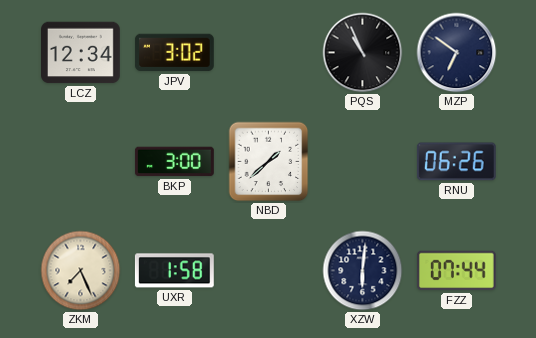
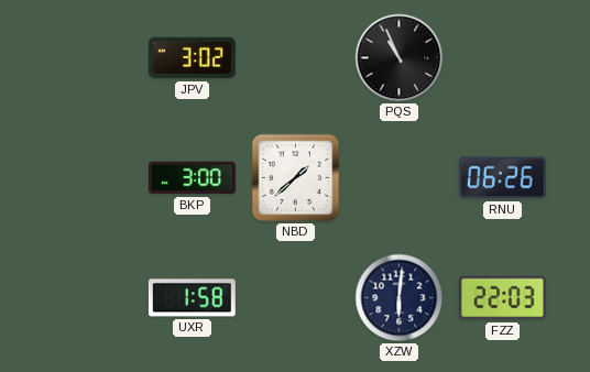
LCZ: 12:34 -> none
MZP: 6:51 -> none
ZKM: 7:26 -> none
FZZ: 07:44 -> 22:03
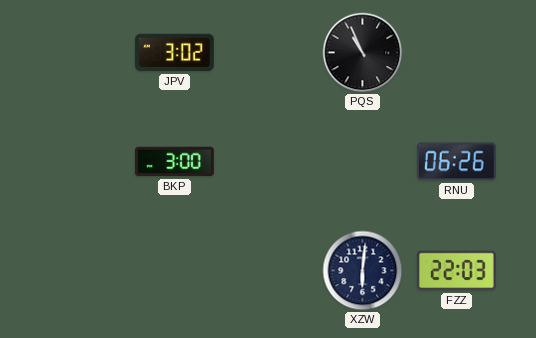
NBD: 1:38 -> none
UXR: 1:58 -> none
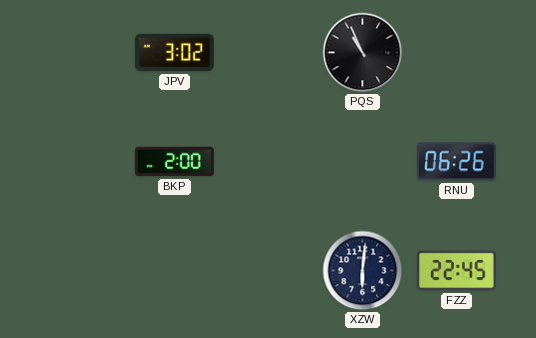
BKP: 3:00 -> 2:00
FZZ: 22:03 -> 22:45
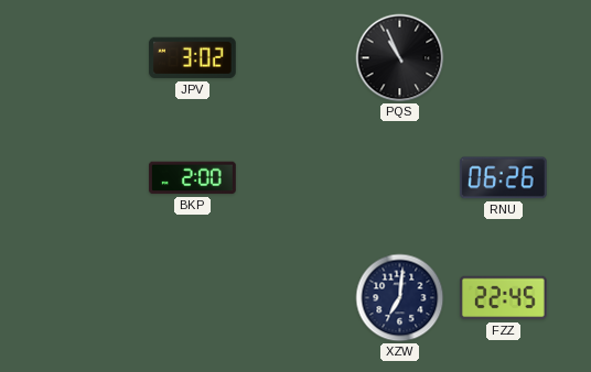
XZW: 6:01 -> 7:01
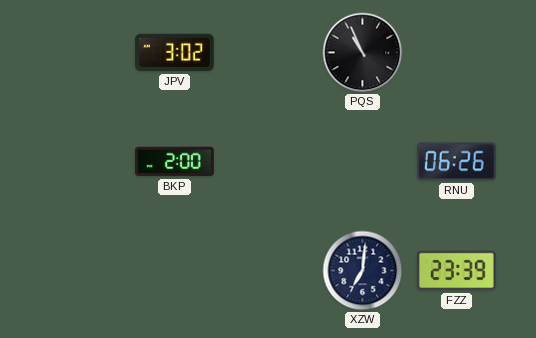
FZZ: 22:45 -> 23:39
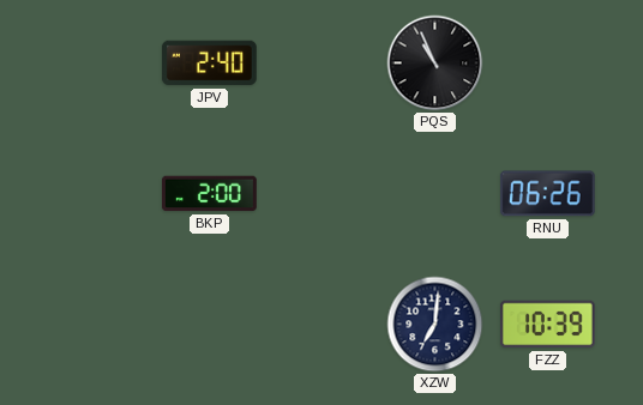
JPV: 3:02 -> 2:40
FZZ: 23:39 -> 10:39
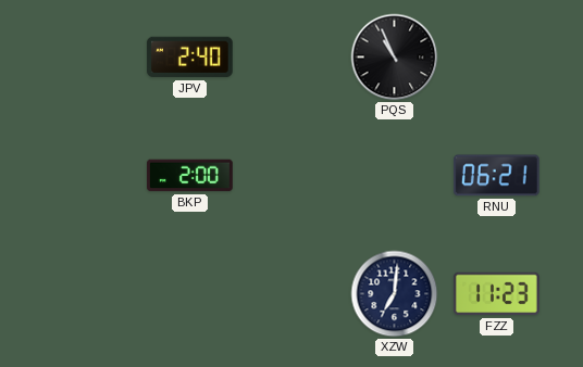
RNU: 06:26 -> 06:21
FZZ: 10:39 -> 11:23
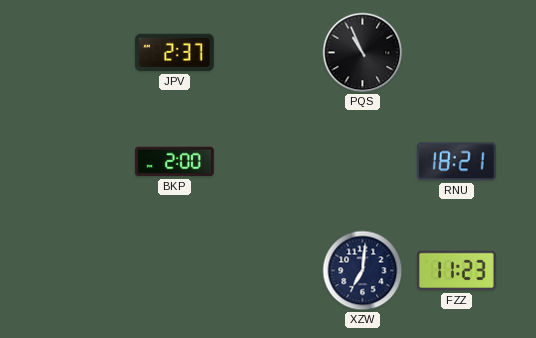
JPV: 2:40 -> 2:37
RNU: 06:21 -> 18:21
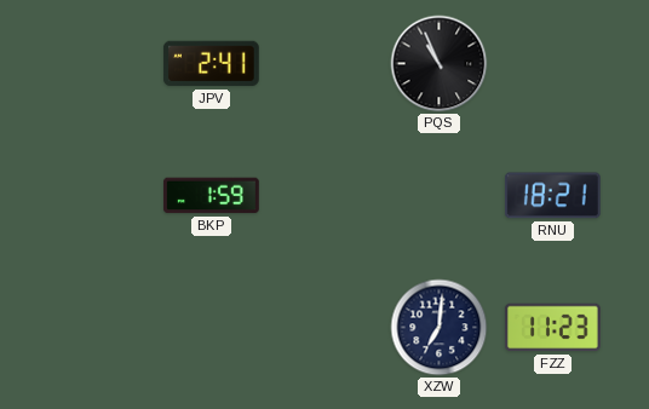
JPV: 2:37 -> 2:41
BKP: 2:00 -> 1:59
